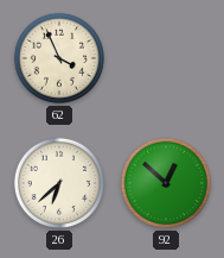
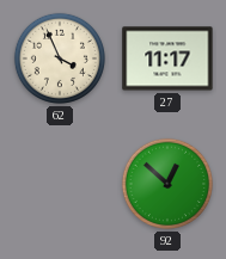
27: none -> 11:17
26: 6:38 -> none
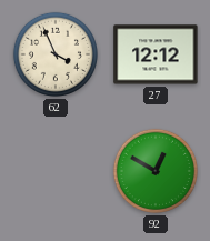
27: 11:17 -> 12:12
92: 12:52 -> 12:50
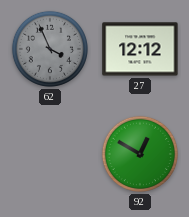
62 dial: cream -> grey
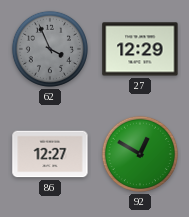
27: 12:12 -> 12:29
86: none -> 12:27
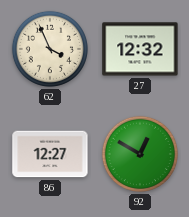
62 dial: grey -> cream
27: 12:29 -> 12:32
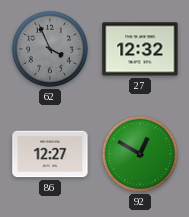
62 dial: cream -> grey
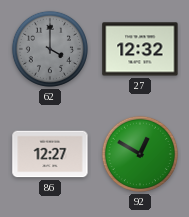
62: 3:56 -> 4:00
